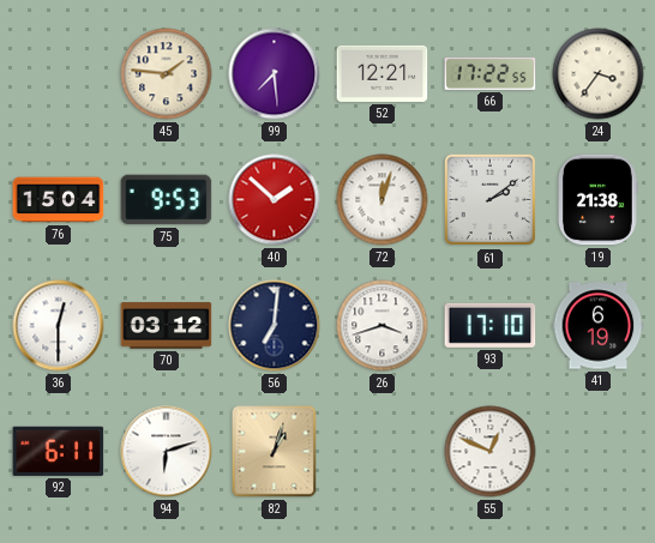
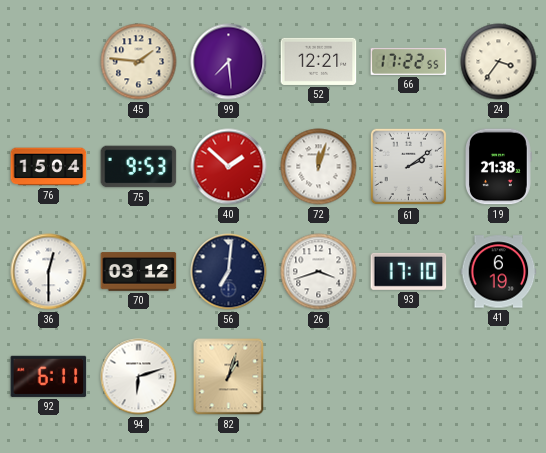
55: 12:49 -> none
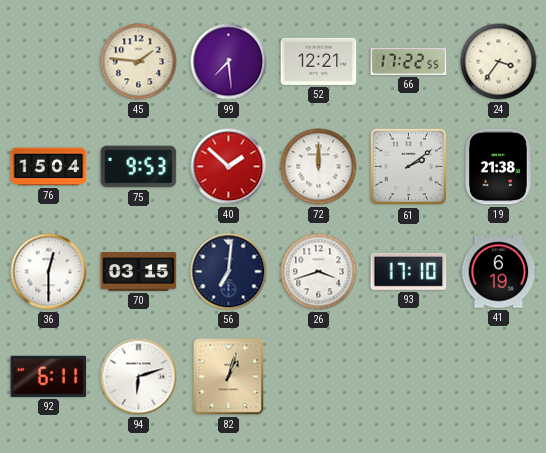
72: 12:03 -> 12:00
70: 03:12 -> 03:15
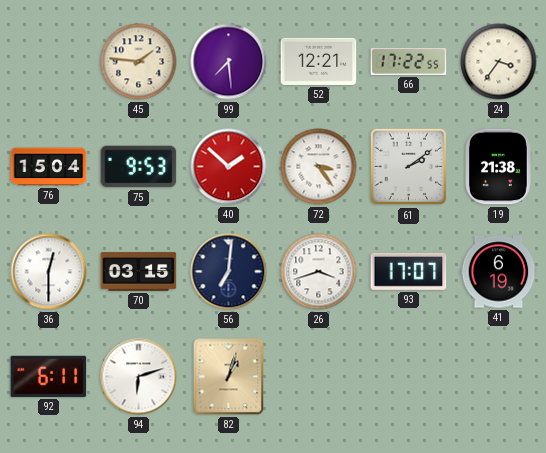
72: 12:00 -> 3:24
93: 17:10 -> 17:07
